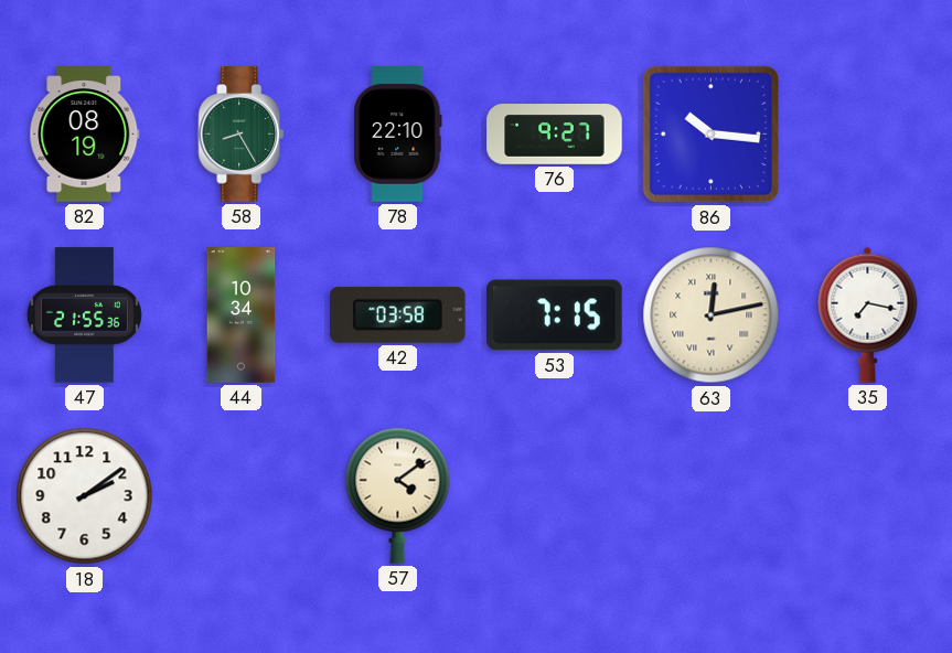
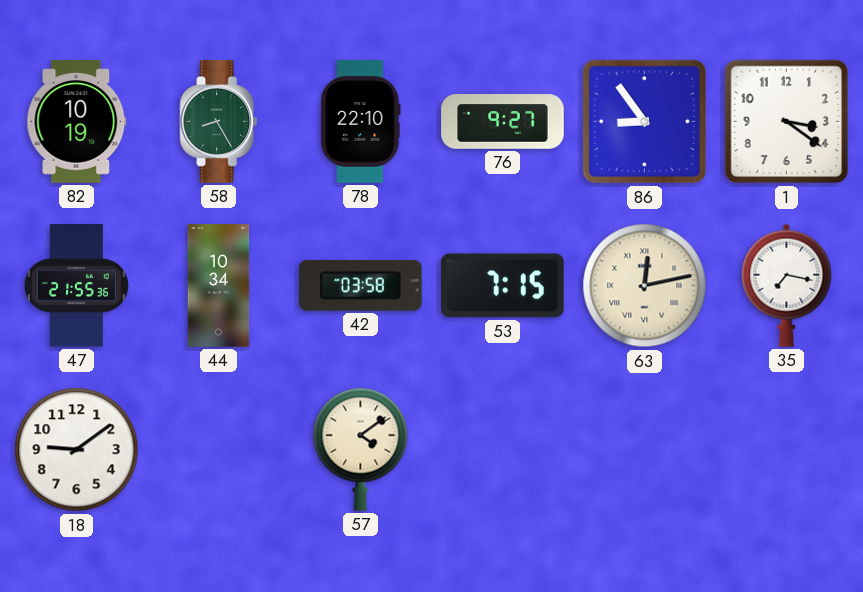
82: 08:19 -> 10:19
86: 10:16 -> 8:54
1: none -> 3:21
18: 2:09 -> 9:09
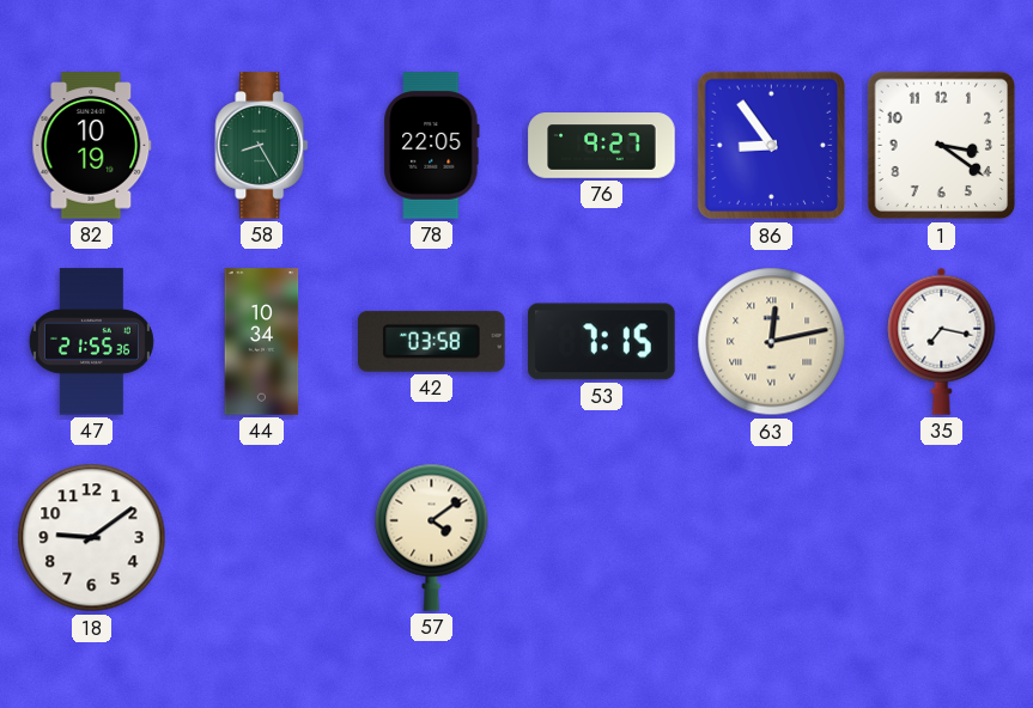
78: 22:10 -> 22:05
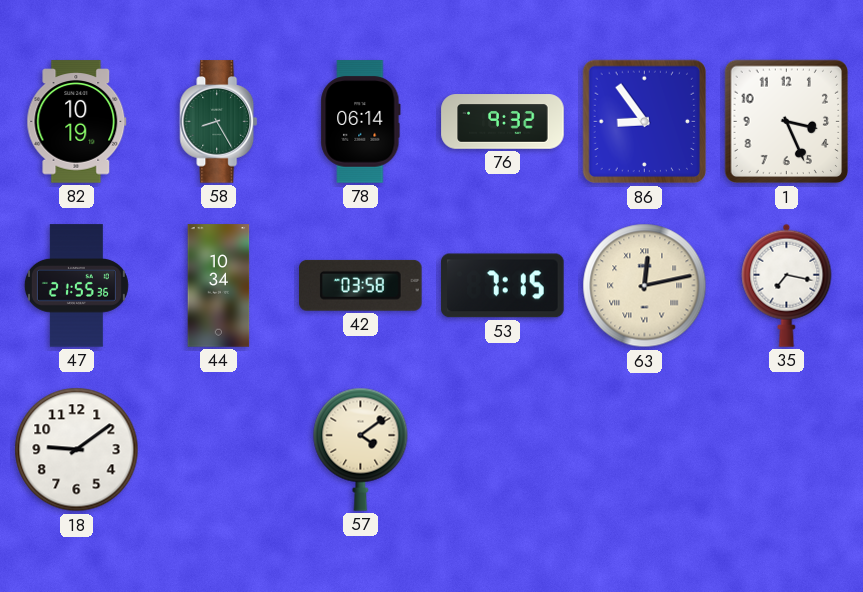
78: 22:05 -> 06:14
76: 9:27 -> 9:32
1: 3:21 -> 3:26
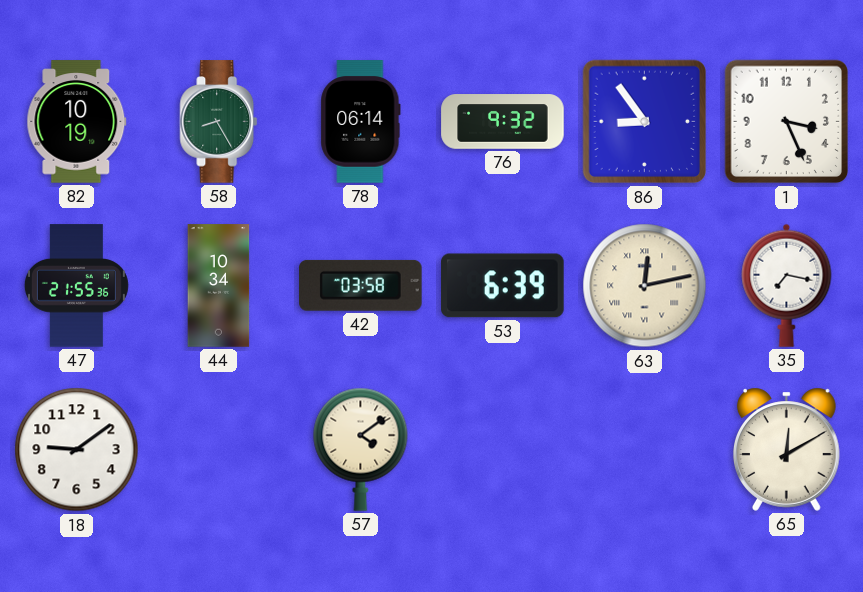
53: 7:15 -> 6:39
65: none -> 12:10
